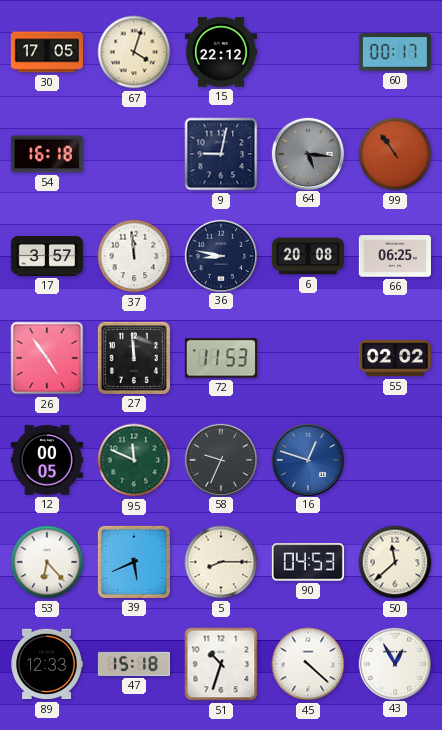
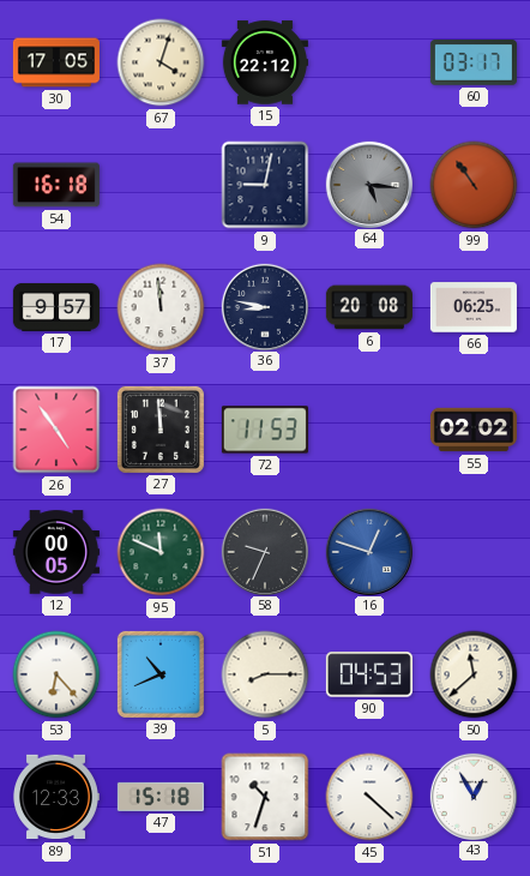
60: 00:17 -> 03:17
17: 3:57 -> 9:57
39: 5:41 -> 10:41
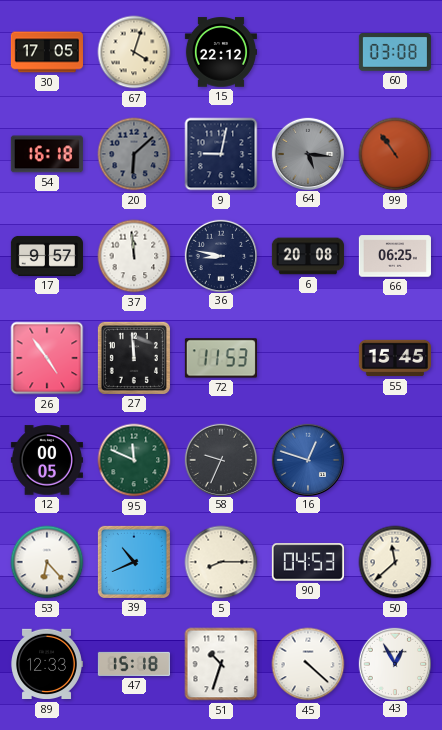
60: 03:17 -> 03:08
20: none -> 6:08
55: 02:02 -> 15:45
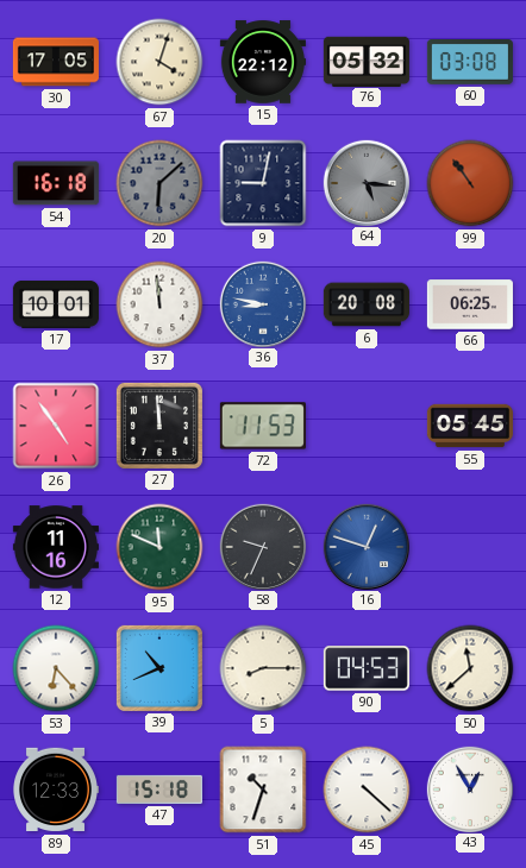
76: none -> 05:32
17: 9:57 -> 10:01
36 dial: navy -> blue
55: 15:45 -> 05:45
12: 00:05 -> 11:16
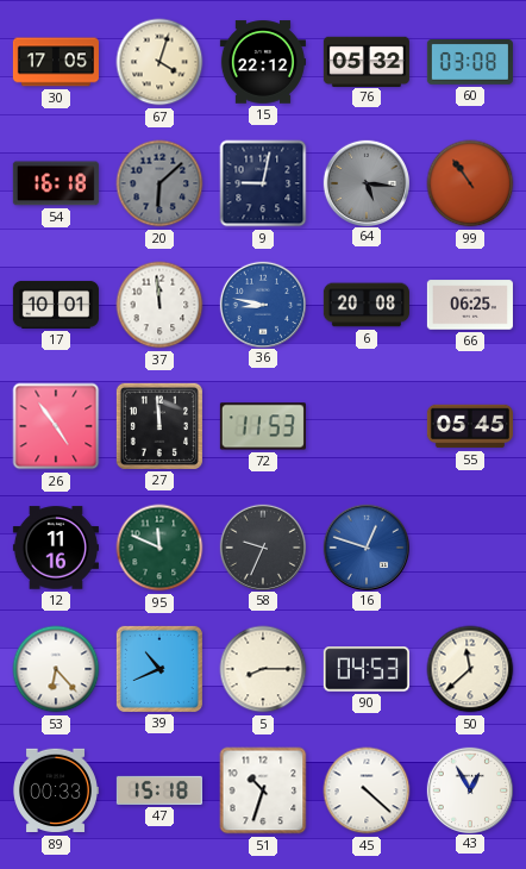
89: 12:33 -> 00:33
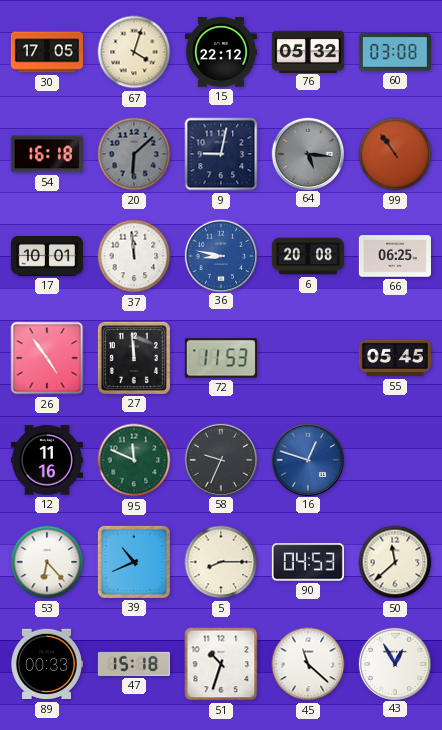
45: 4:22 -> 11:22
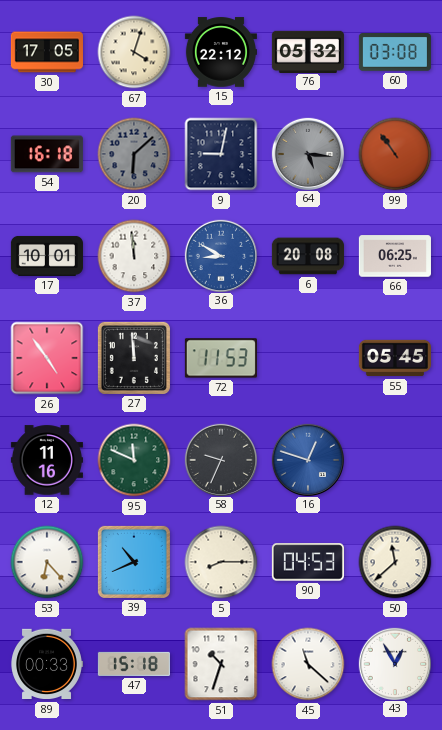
36: 8:47 -> 8:50
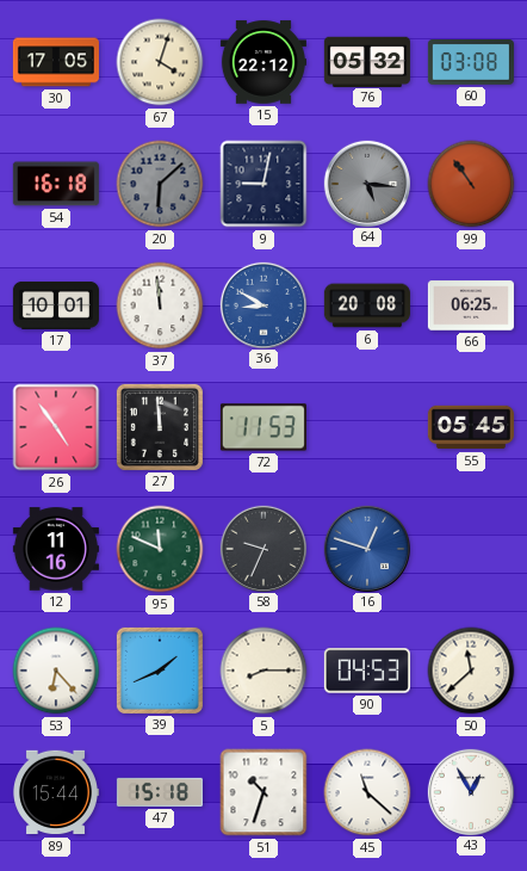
39: 10:41 -> 1:41
89: 00:33 -> 15:44
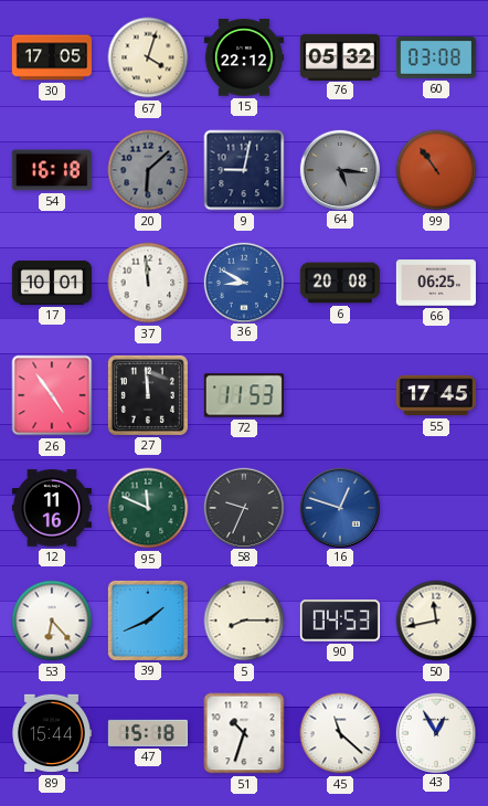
55: 05:45 -> 17:45
50: 11:38 -> 11:43
